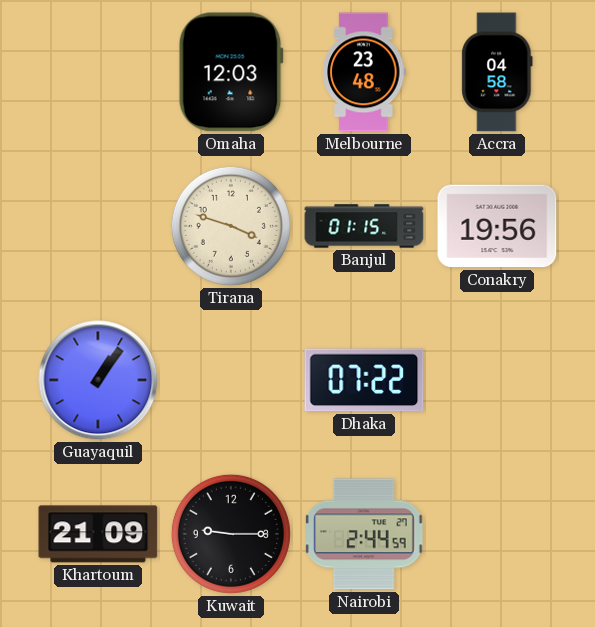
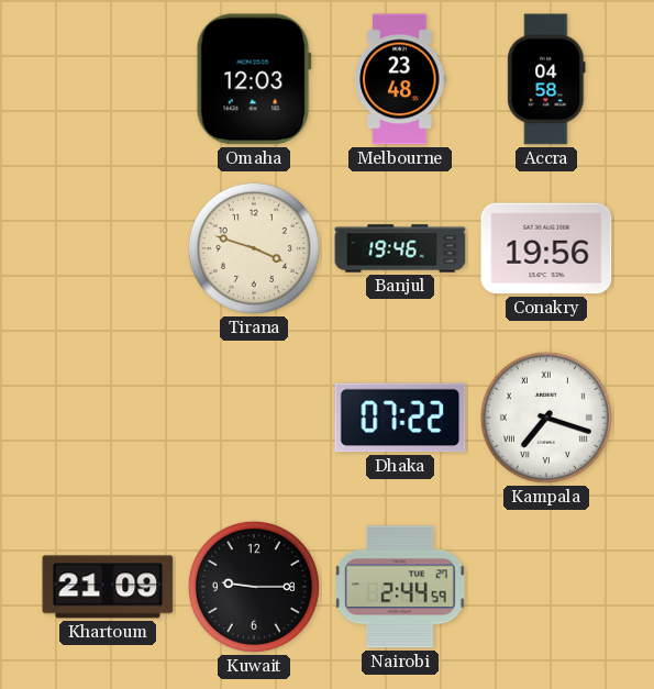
Banjul: 01:15 -> 19:46
Guayaquil: 1:06 -> none
Kampala: none -> 7:18
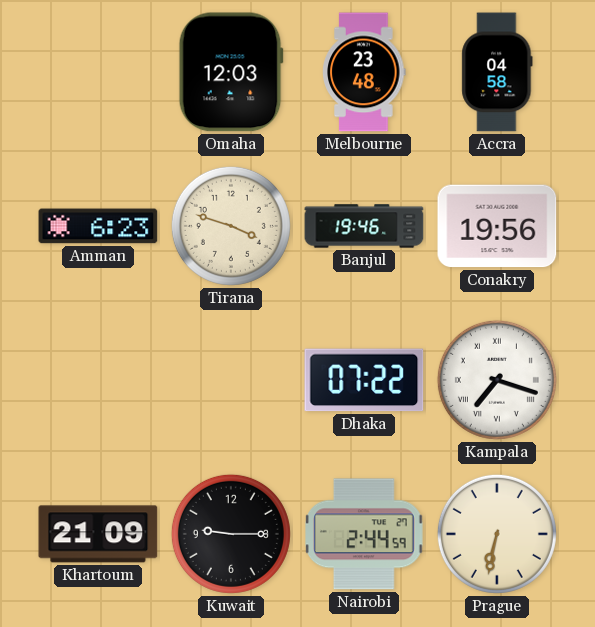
Amman: none -> 6:23
Prague: none -> 6:32
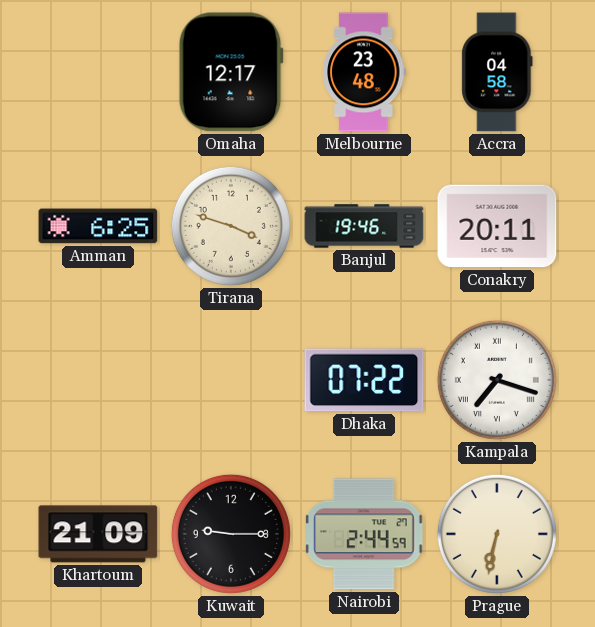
Omaha: 12:03 -> 12:17
Amman: 6:23 -> 6:25
Conakry: 19:56 -> 20:11
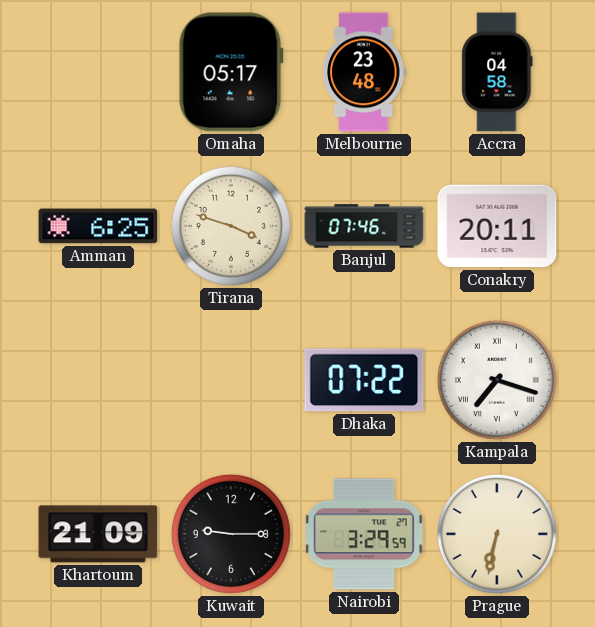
Omaha: 12:17 -> 05:17
Banjul: 19:46 -> 07:46
Nairobi: 2:44 -> 3:29
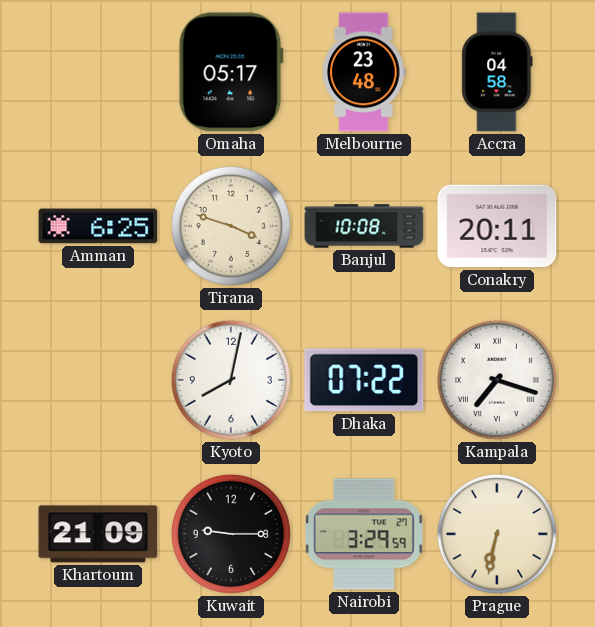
Banjul: 07:46 -> 10:08
Kyoto: none -> 8:02
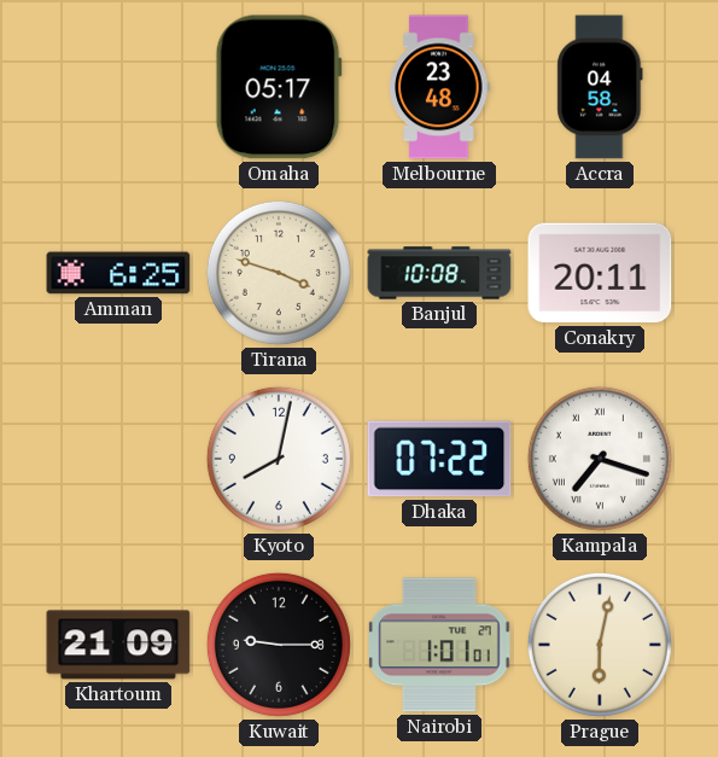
Nairobi: 3:29 -> 1:01
Prague: 6:32 -> 6:02
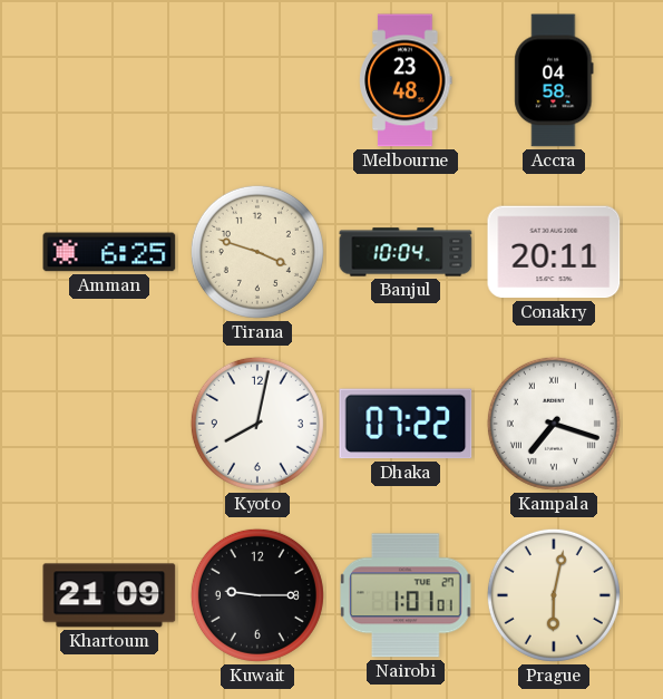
Omaha: 05:17 -> none
Banjul: 10:08 -> 10:04
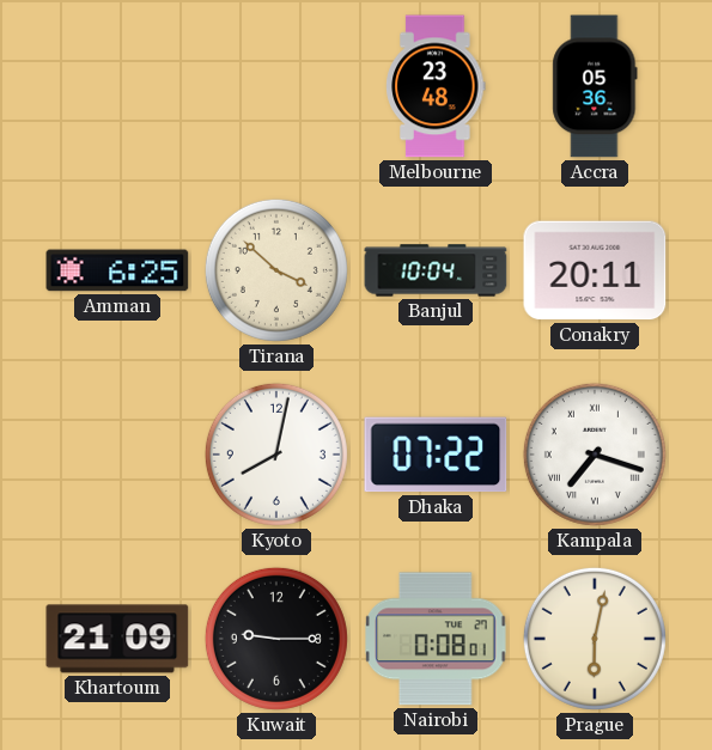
Accra: 04:58 -> 05:36
Tirana: 3:48 -> 3:52
Nairobi: 1:01 -> 0:08
